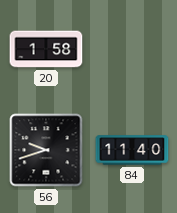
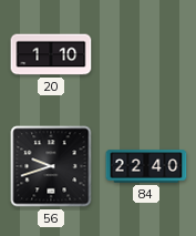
20: 1:58 -> 1:10
84: 11:40 -> 22:40
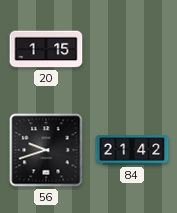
20: 1:10 -> 1:15
84: 22:40 -> 21:42
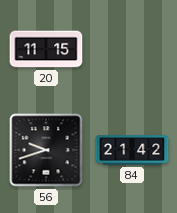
20: 1:15 -> 11:15
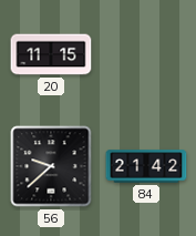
56: 9:42 -> 9:38
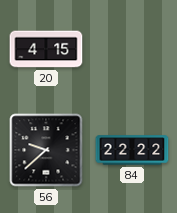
20: 11:15 -> 4:15
84: 21:42 -> 22:22
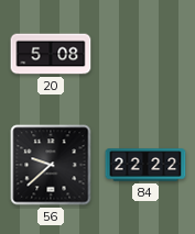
20: 4:15 -> 5:08
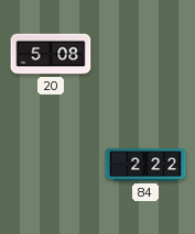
56: 9:38 -> none
84: 22:22 -> 2:22
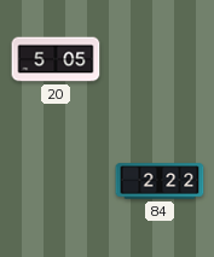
20: 5:08 -> 5:05
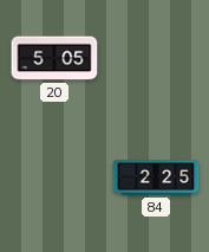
84: 2:22 -> 2:25
